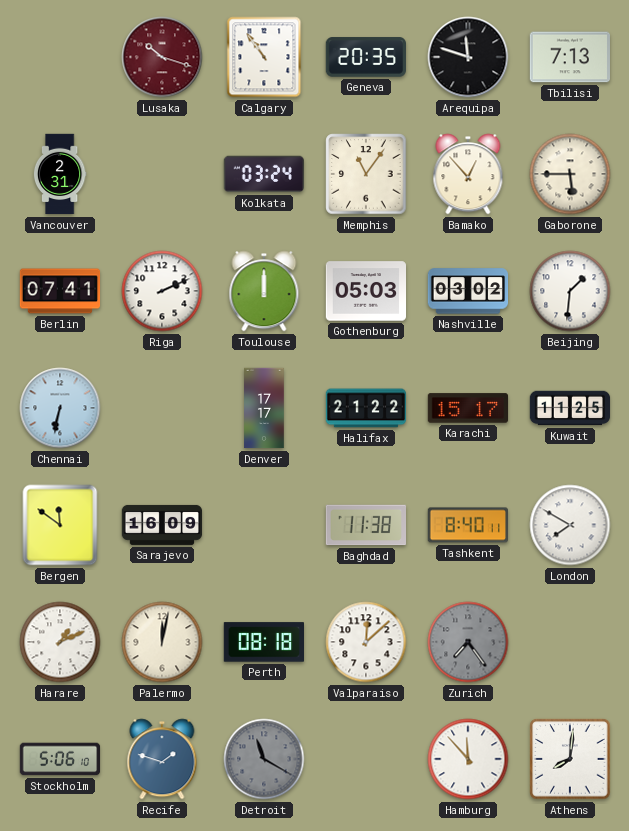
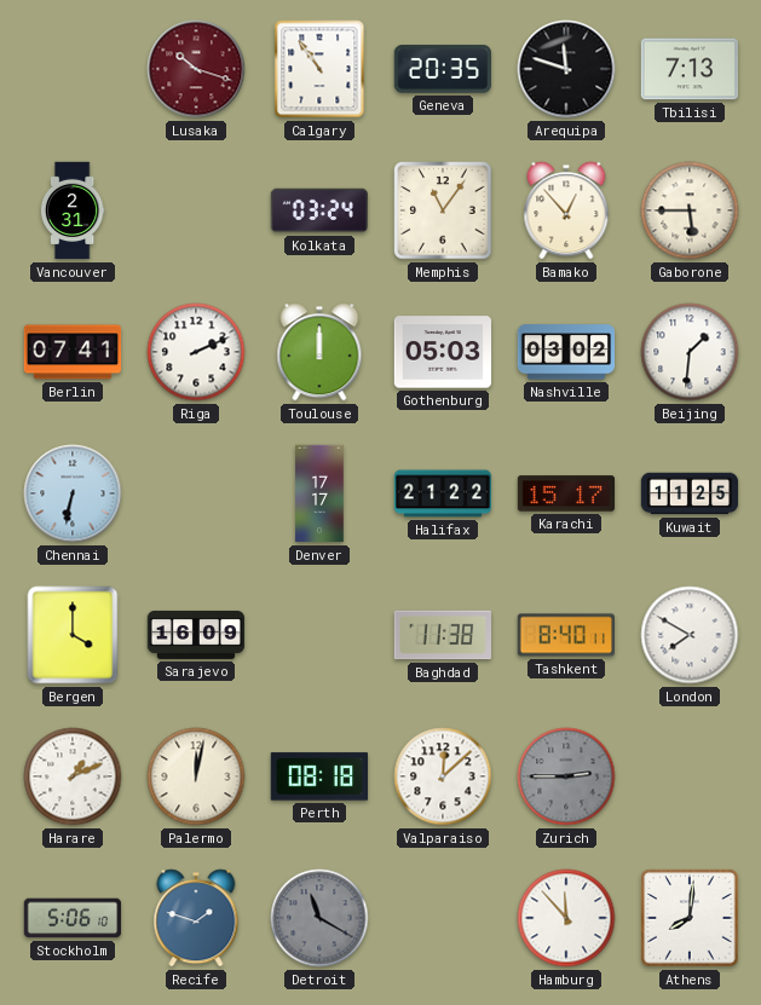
Bergen: 11:51 -> 4:00
Zurich: 7:24 -> 2:45
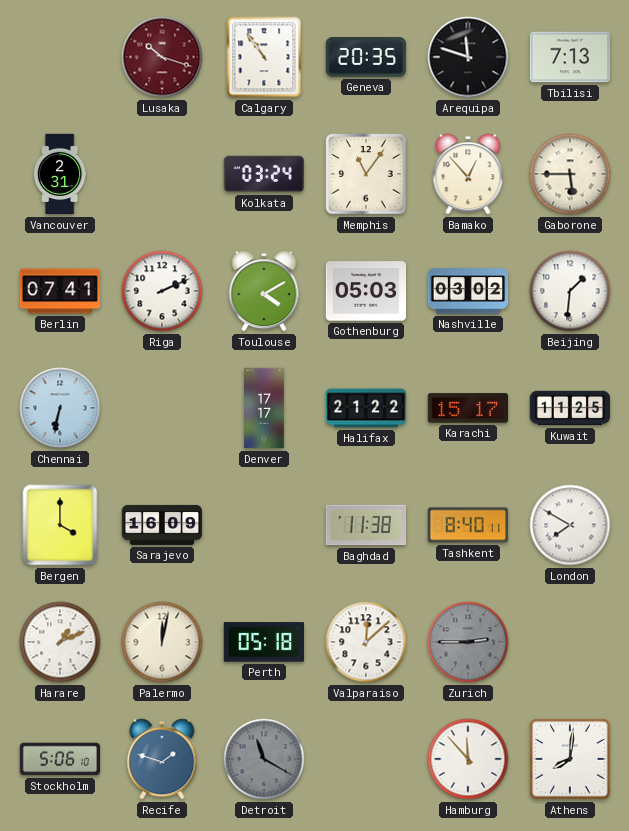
Toulouse: 12:00 -> 4:10
Perth: 08:18 -> 05:18
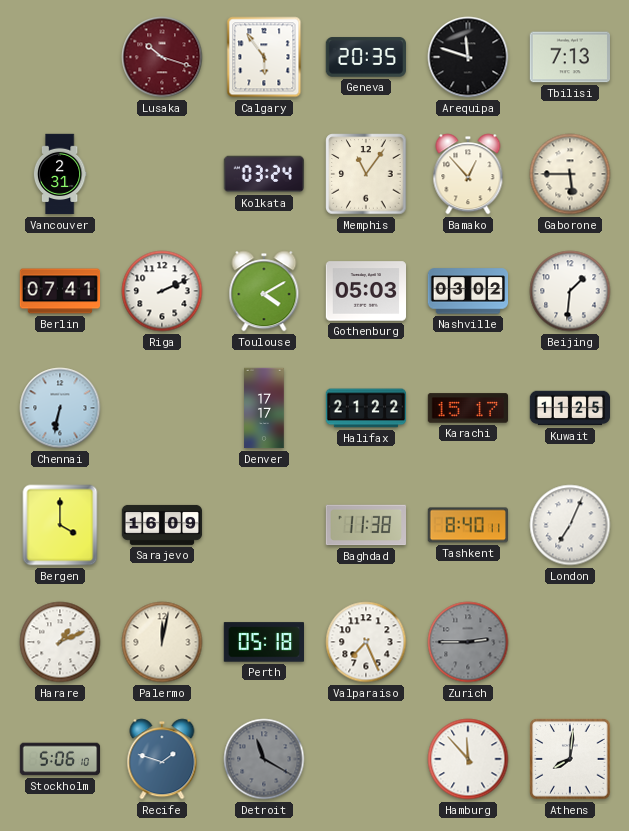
Calgary: 10:54 -> 5:54
London: 7:50 -> 7:04
Valparaiso: 12:08 -> 7:26
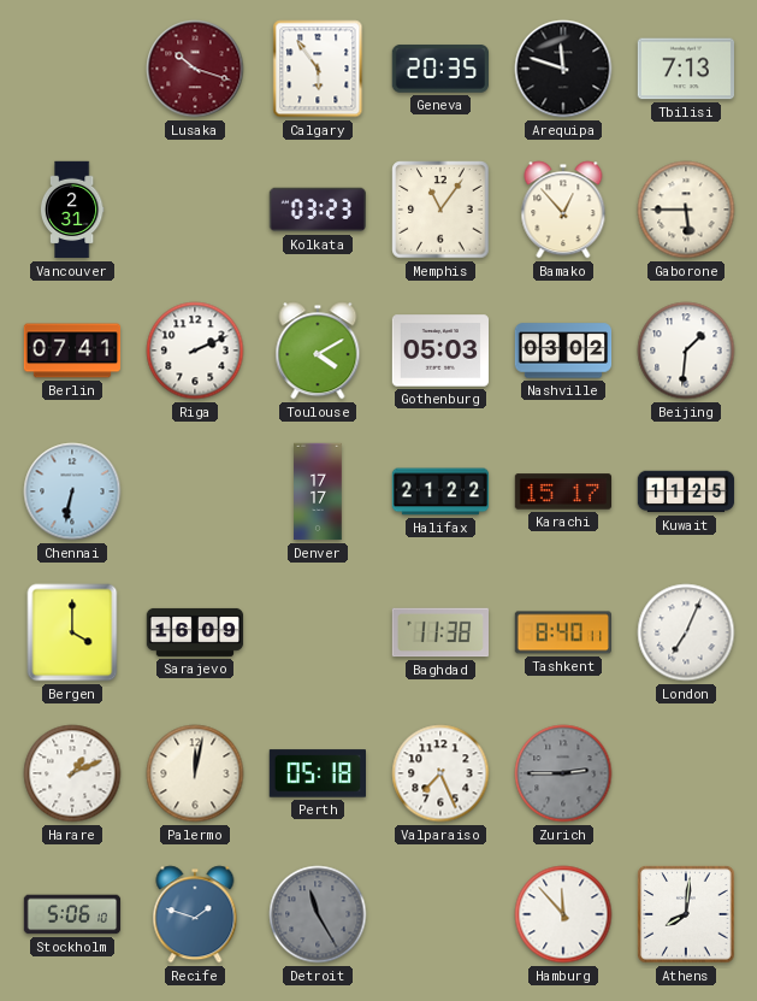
Kolkata: 03:24 -> 03:23
Detroit: 11:20 -> 11:25
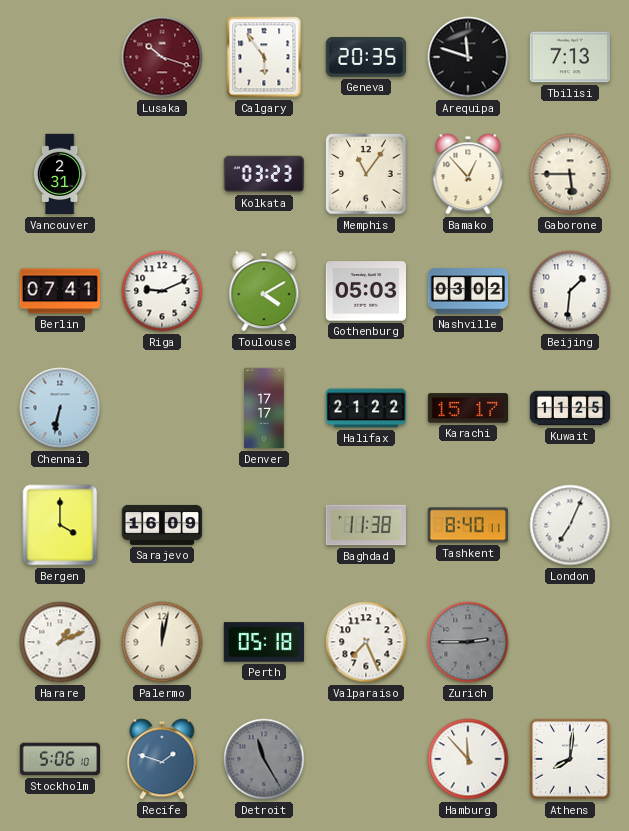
Riga: 2:11 -> 9:11
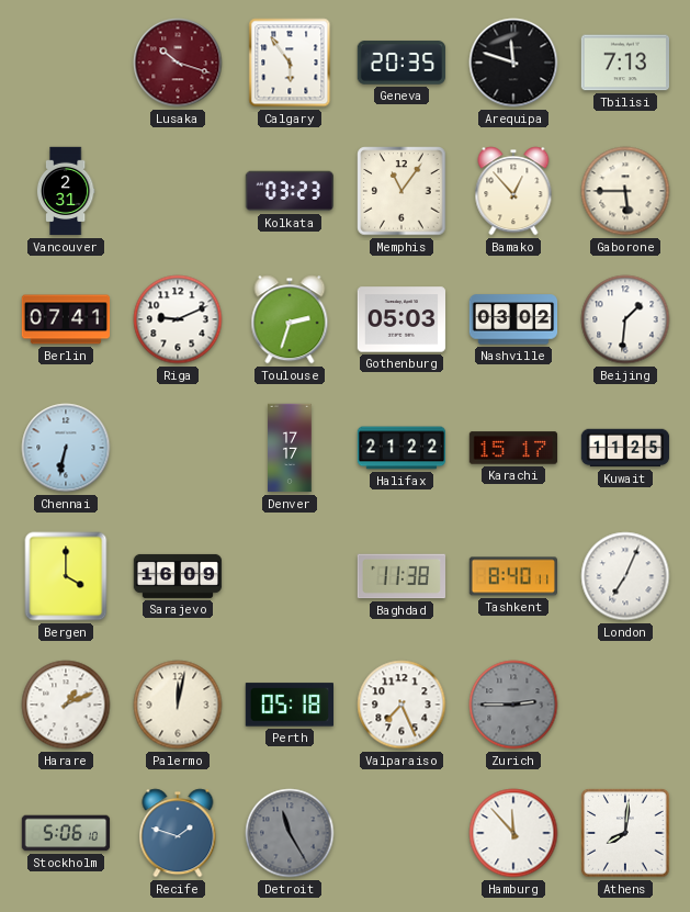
Toulouse: 4:10 -> 2:33
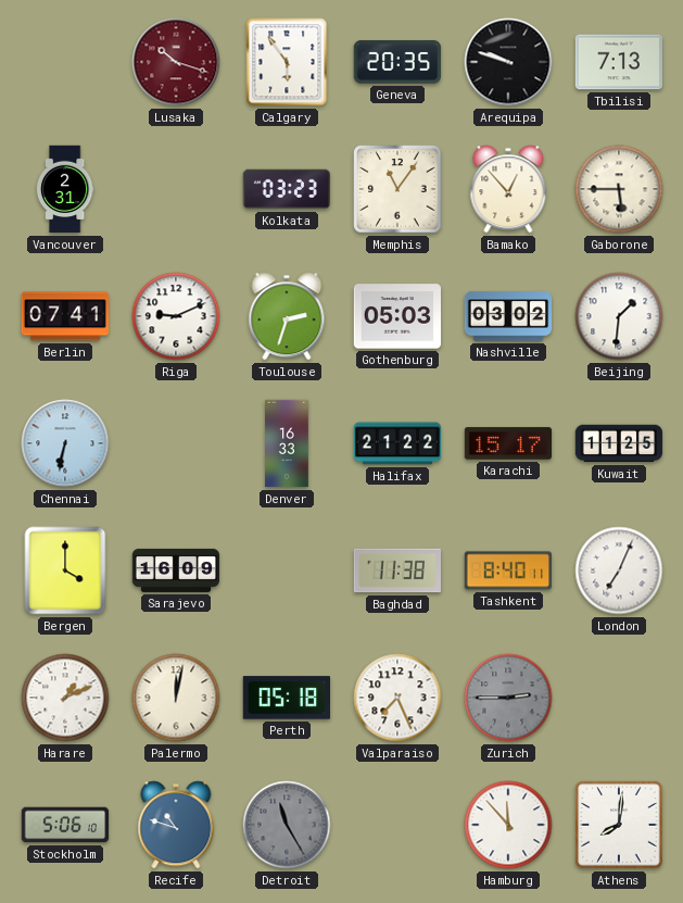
Arequipa: 11:48 -> 9:48
Denver: 17:17 -> 16:33
Recife: 1:48 -> 10:48
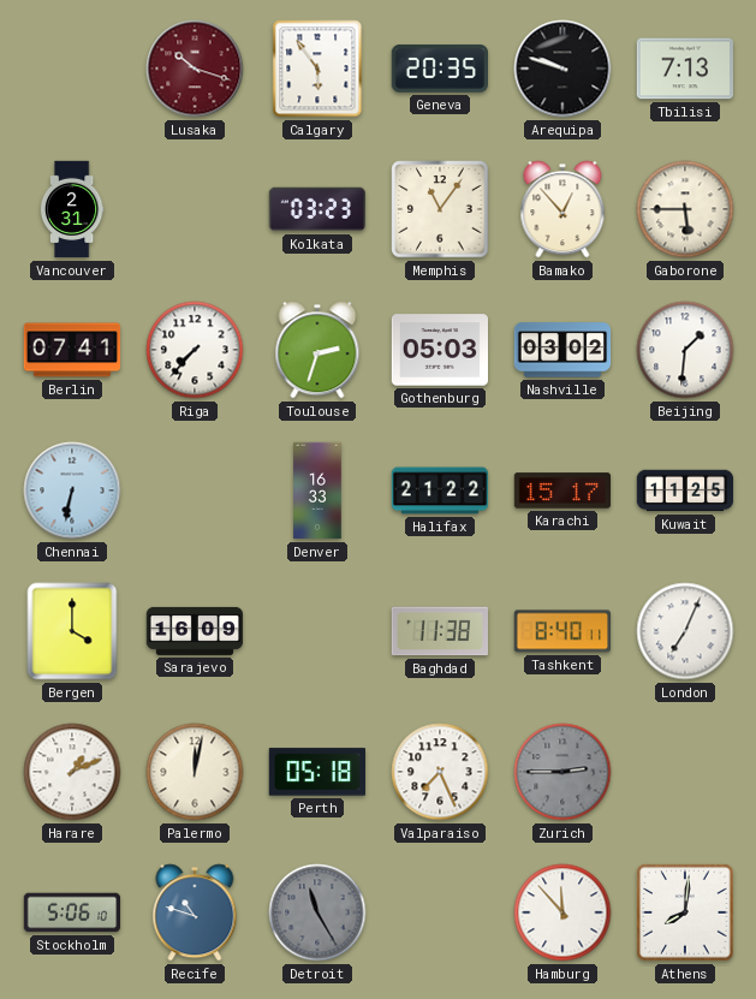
Riga: 9:11 -> 7:37
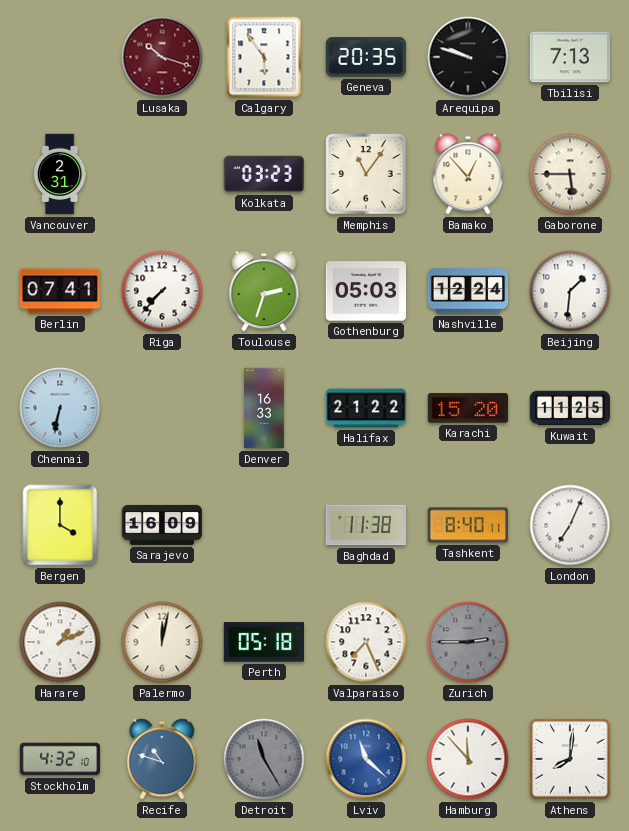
Nashville: 03:02 -> 12:24
Karachi: 15:17 -> 15:20
Stockholm: 5:06 -> 4:32
Lviv: none -> 11:22
